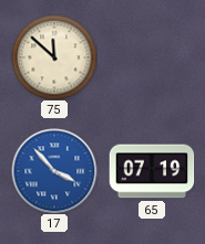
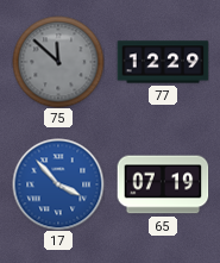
75 dial: cream -> grey
77: none -> 12:29
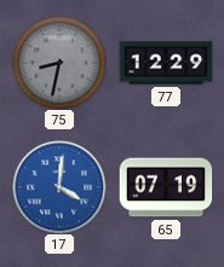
75: 11:52 -> 8:32
17: 3:53 -> 4:01
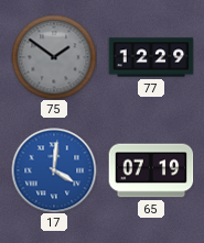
75: 8:32 -> 1:51
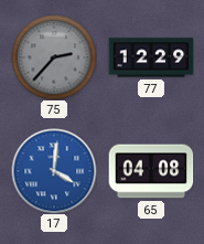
75: 1:51 -> 2:37
65: 07:19 -> 04:08
